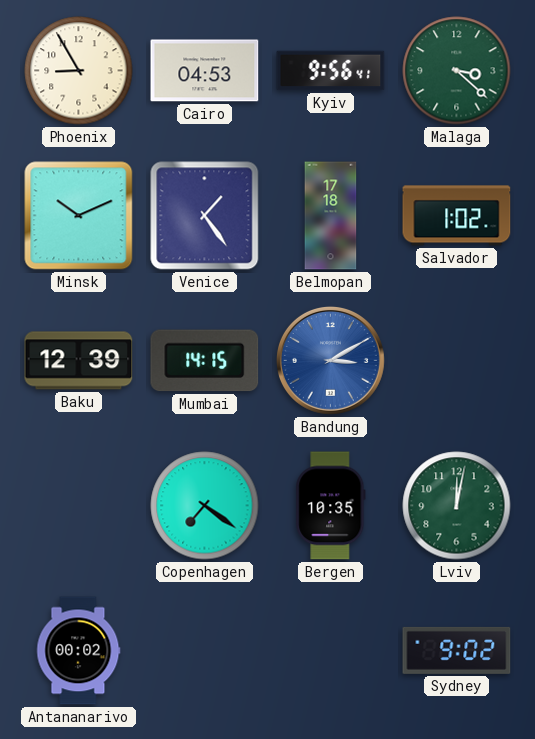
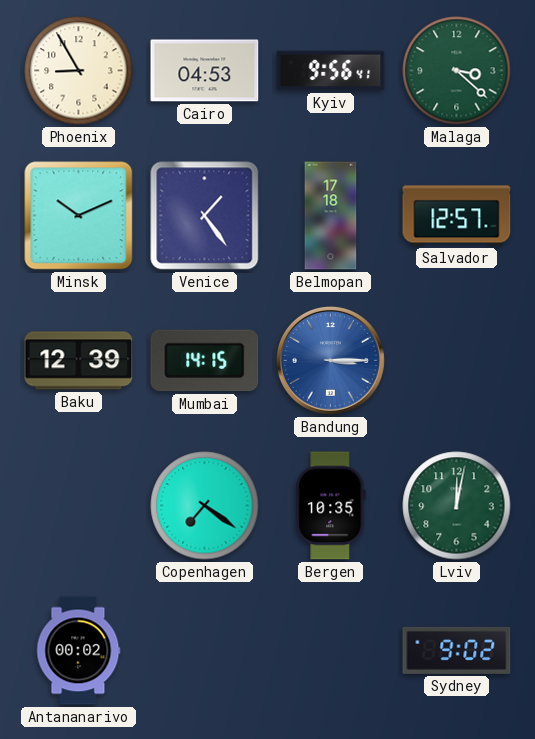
Salvador: 1:02 -> 12:57
Bandung: 3:10 -> 3:15
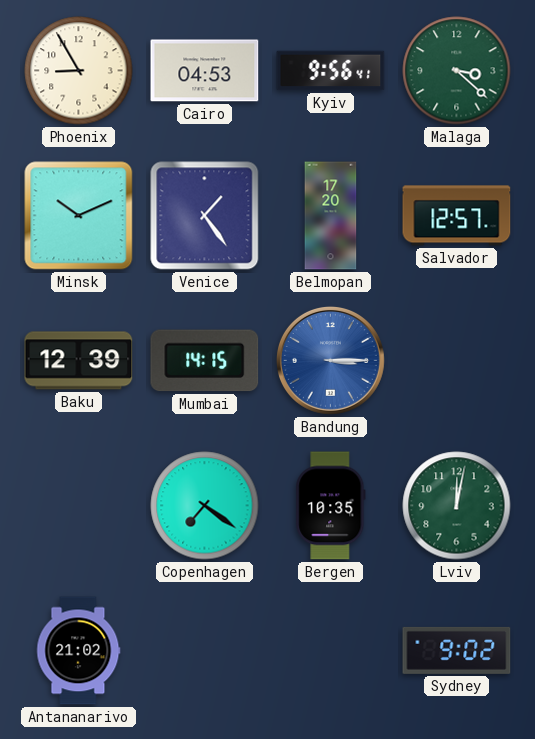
Belmopan: 17:18 -> 17:20
Antananarivo: 00:02 -> 21:02
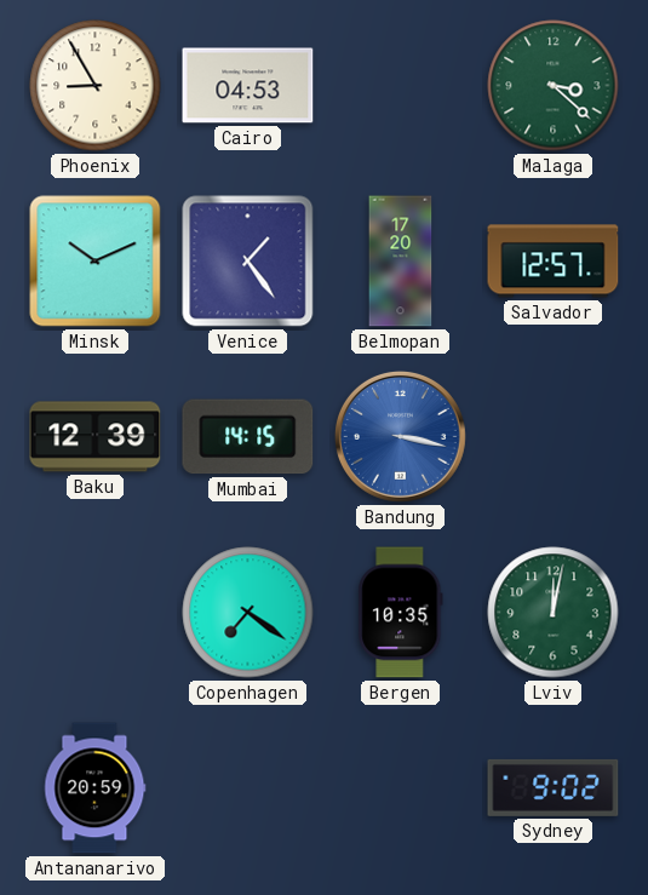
Kyiv: 9:56 -> none
Bandung: 3:15 -> 3:17
Antananarivo: 21:02 -> 20:59
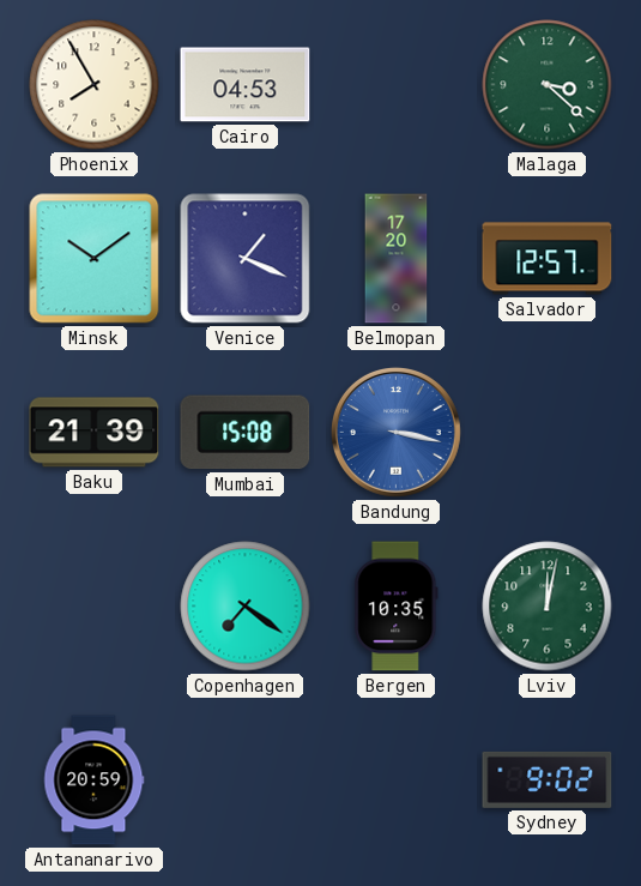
Phoenix: 8:55 -> 7:55
Minsk: 10:11 -> 10:09
Venice: 1:24 -> 1:19
Baku: 12:39 -> 21:39
Mumbai: 14:15 -> 15:08
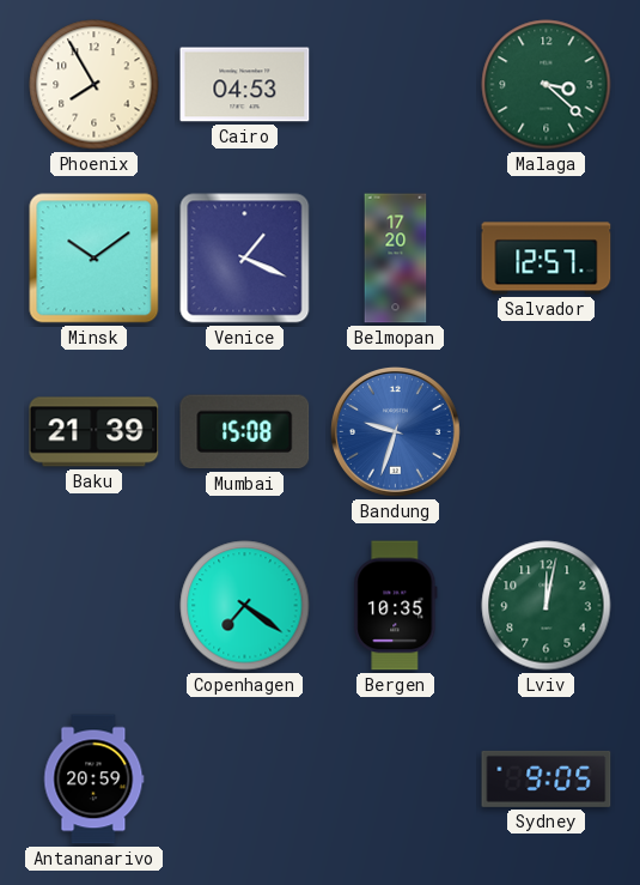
Bandung: 3:17 -> 9:33
Sydney: 9:02 -> 9:05
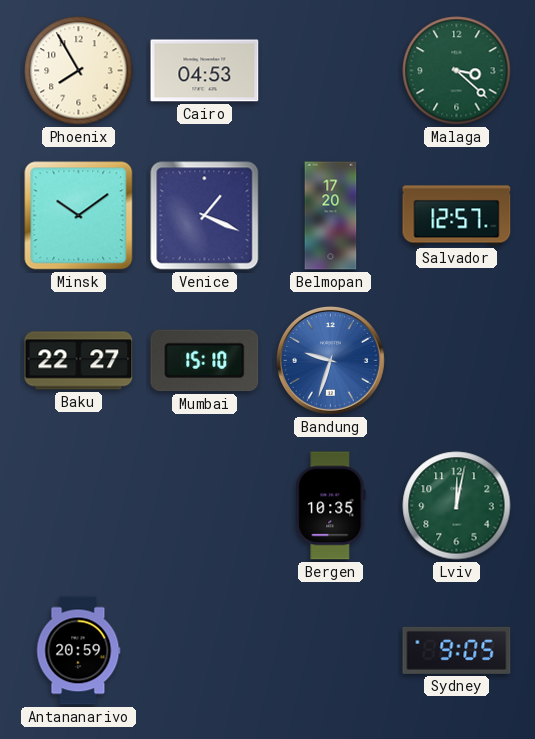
Baku: 21:39 -> 22:27
Mumbai: 15:08 -> 15:10
Copenhagen: 7:21 -> none
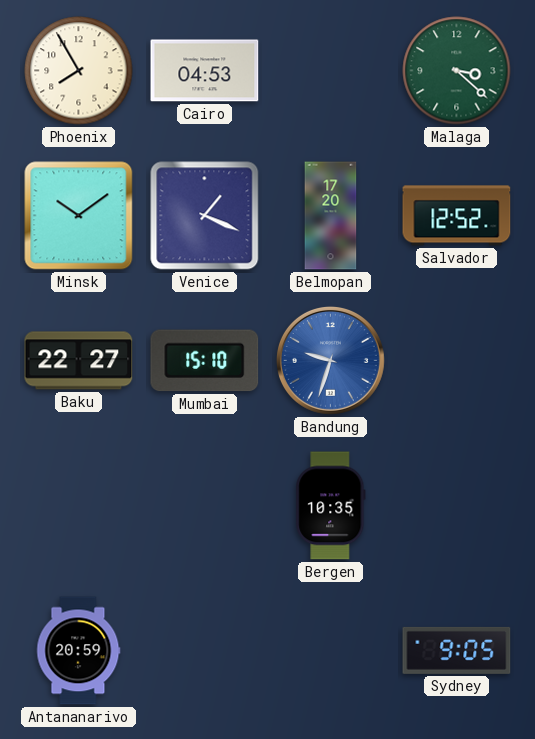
Salvador: 12:57 -> 12:52
Lviv: 12:02 -> none
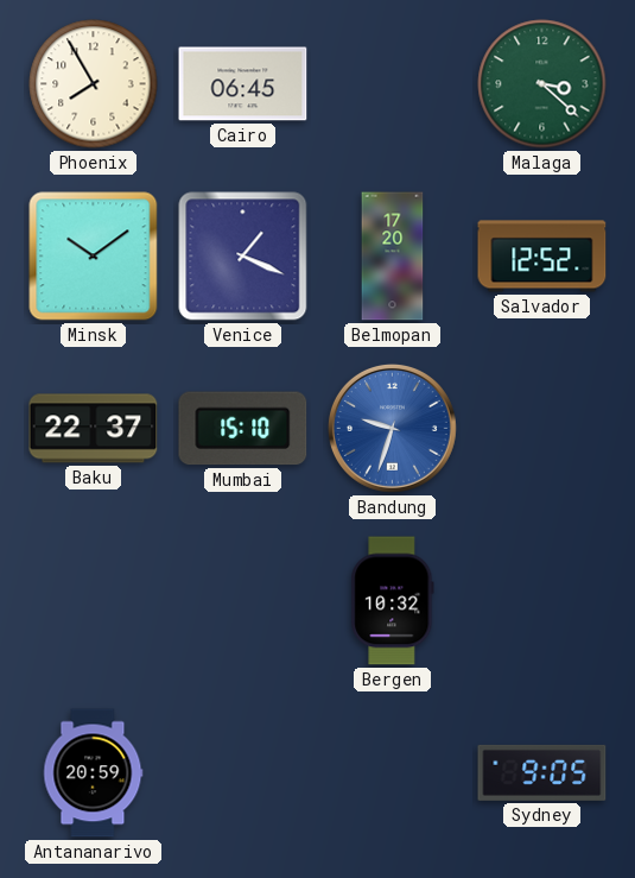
Cairo: 04:53 -> 06:45
Baku: 22:27 -> 22:37
Bergen: 10:35 -> 10:32
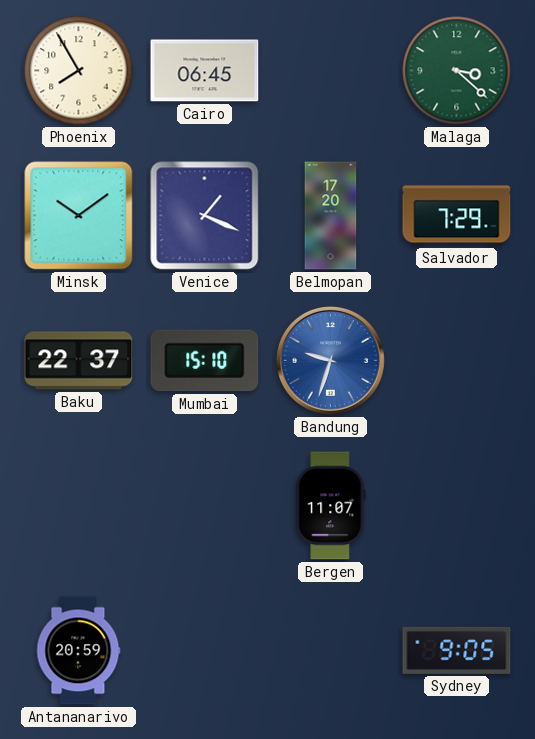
Salvador: 12:52 -> 7:29
Bergen: 10:32 -> 11:07
